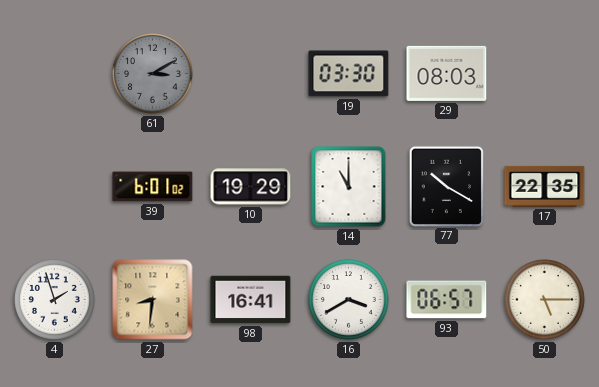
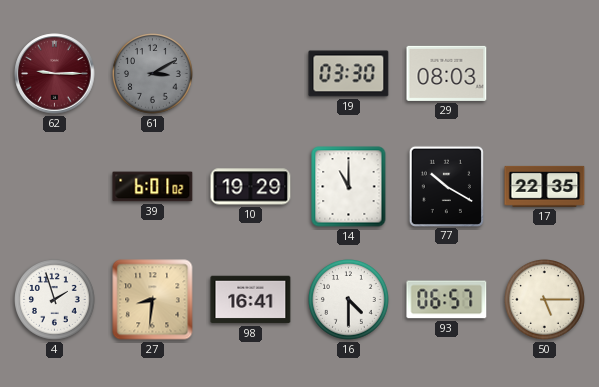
62: none -> 9:15
16: 3:40 -> 4:30
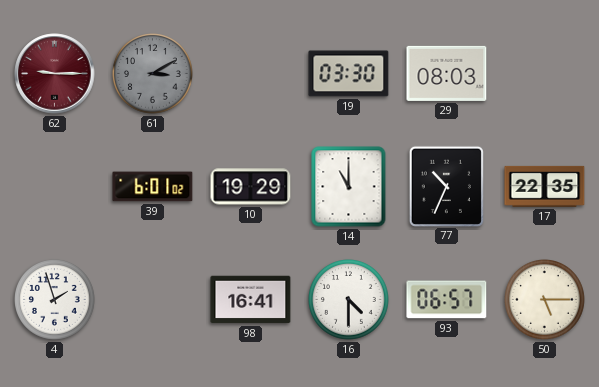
77: 10:20 -> 10:34
27: 8:31 -> none
